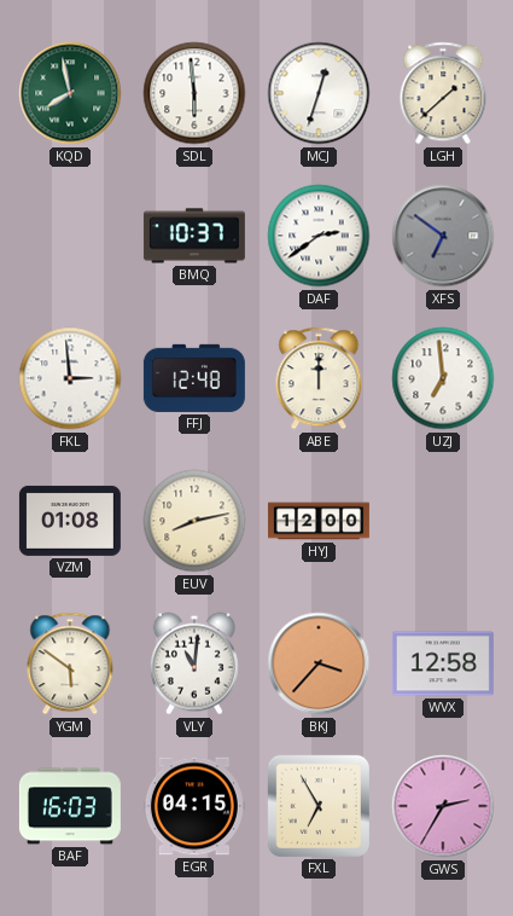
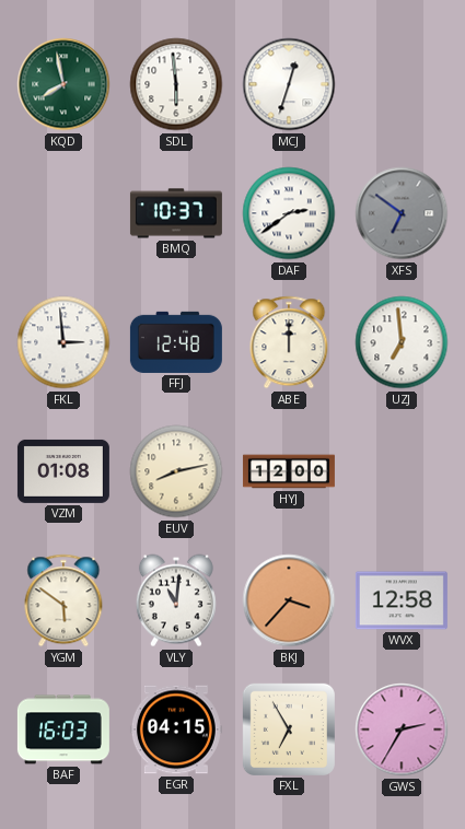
LGH: 1:38 -> none
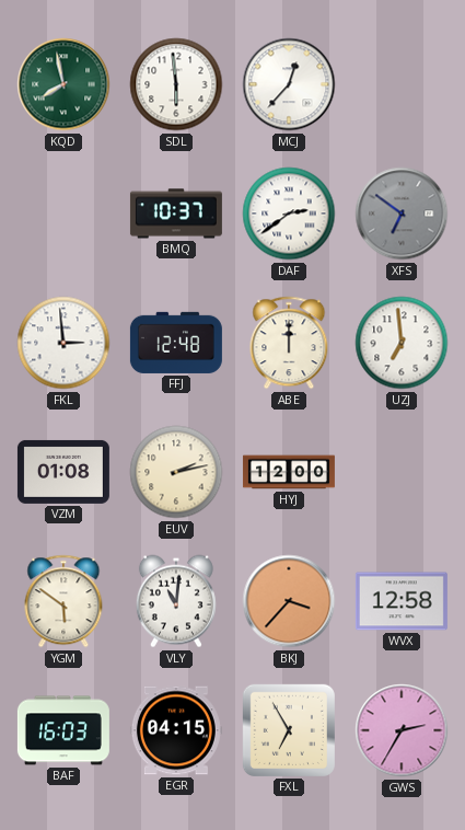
MCJ: 12:33 -> 12:37
EUV: 8:13 -> 2:13
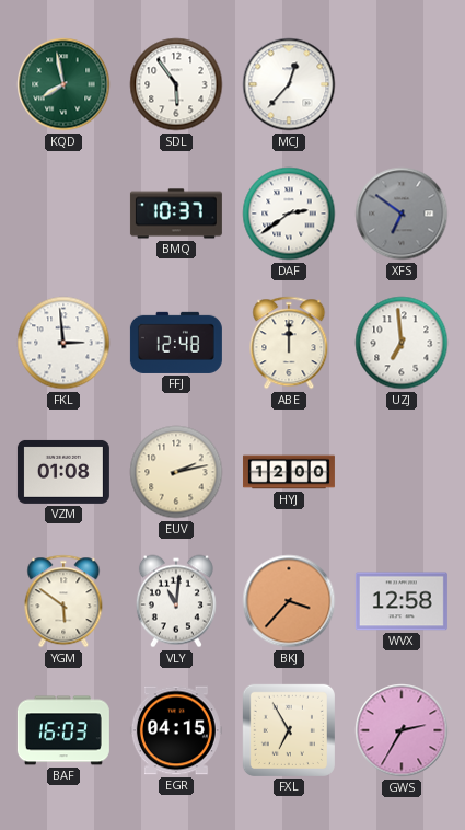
SDL: 5:59 -> 5:54
